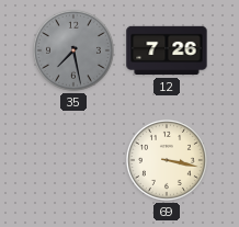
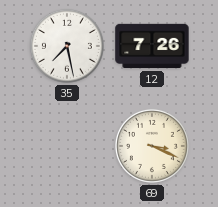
35 dial: grey -> white
69: 3:17 -> 3:19
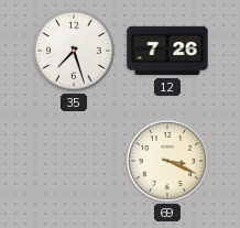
35: 7:28 -> 7:27
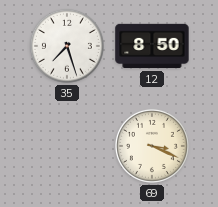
12: 7:26 -> 8:50
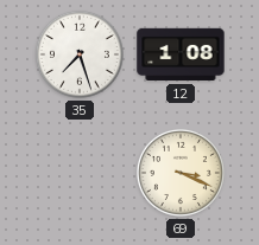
12: 8:50 -> 1:08
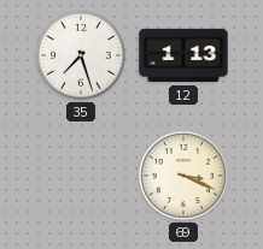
12: 1:08 -> 1:13
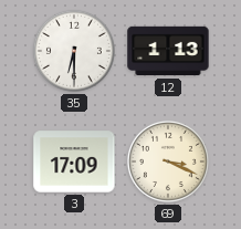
35: 7:27 -> 6:30
3: none -> 17:09
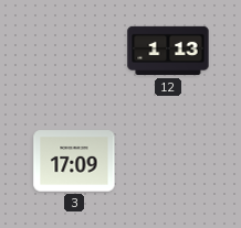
35: 6:30 -> none
69: 3:19 -> none
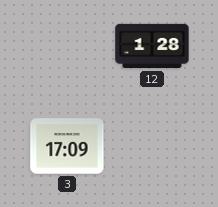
12: 1:13 -> 1:28
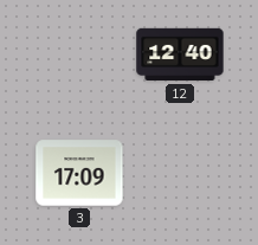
12: 1:28 -> 12:40
